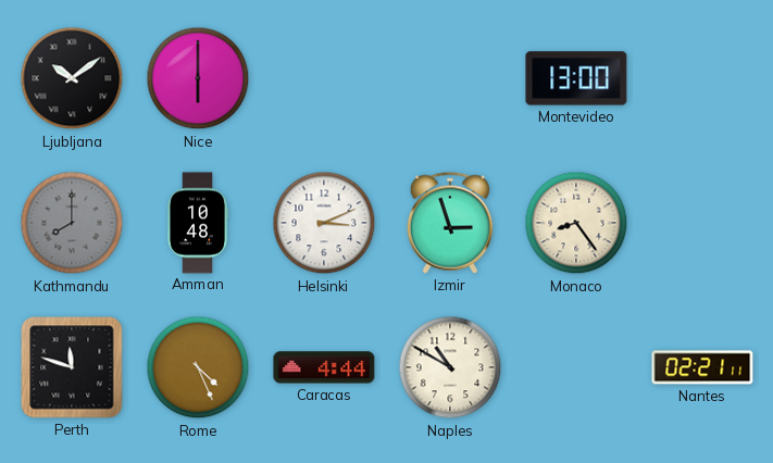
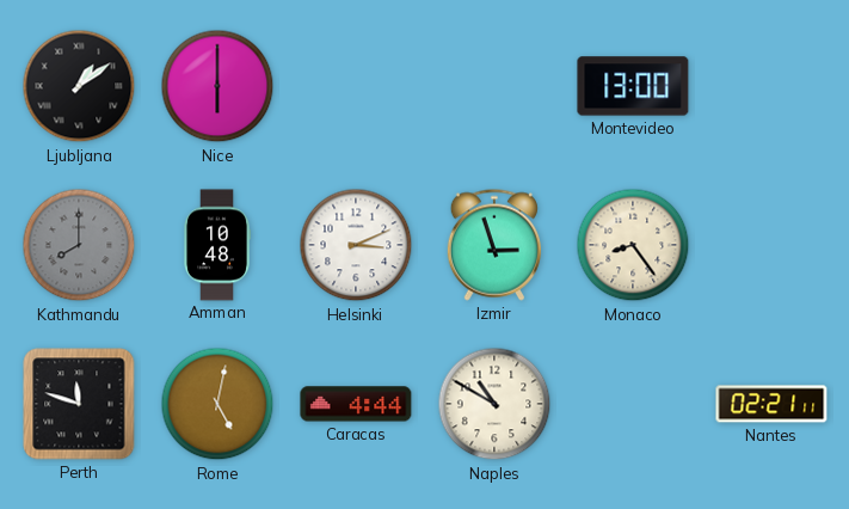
Ljubljana: 10:09 -> 1:09
Rome: 4:26 -> 5:02
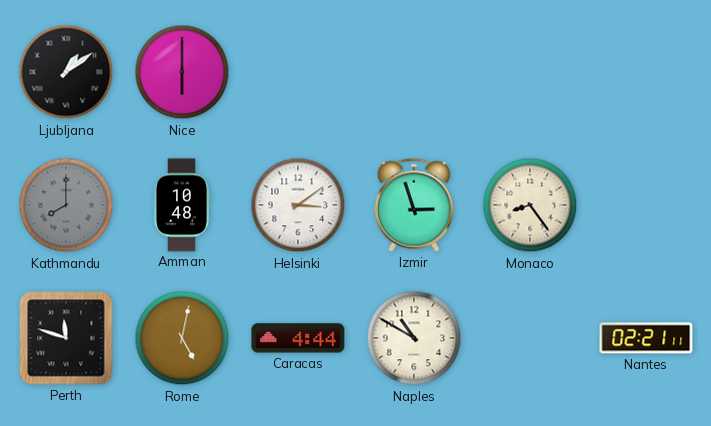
Montevideo: 13:00 -> none
Helsinki: 3:11 -> 3:09
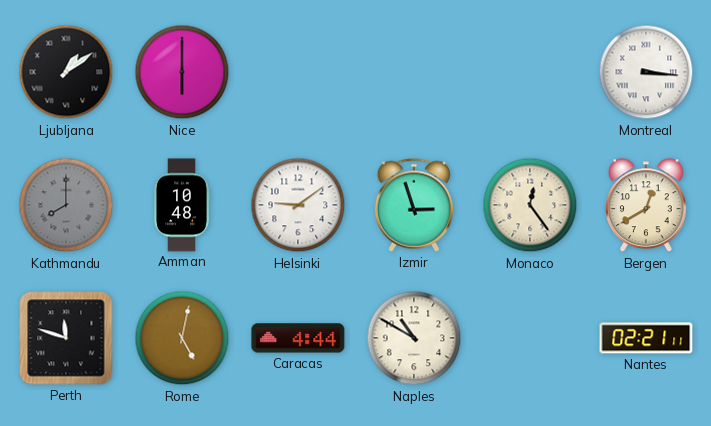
Montreal: none -> 3:16
Helsinki: 3:09 -> 9:09
Monaco: 8:24 -> 12:24
Bergen: none -> 12:40
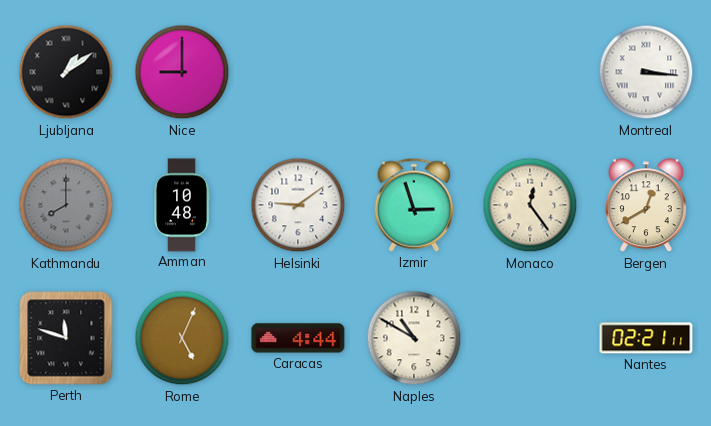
Nice: 6:00 -> 9:00
Rome: 5:02 -> 5:04
